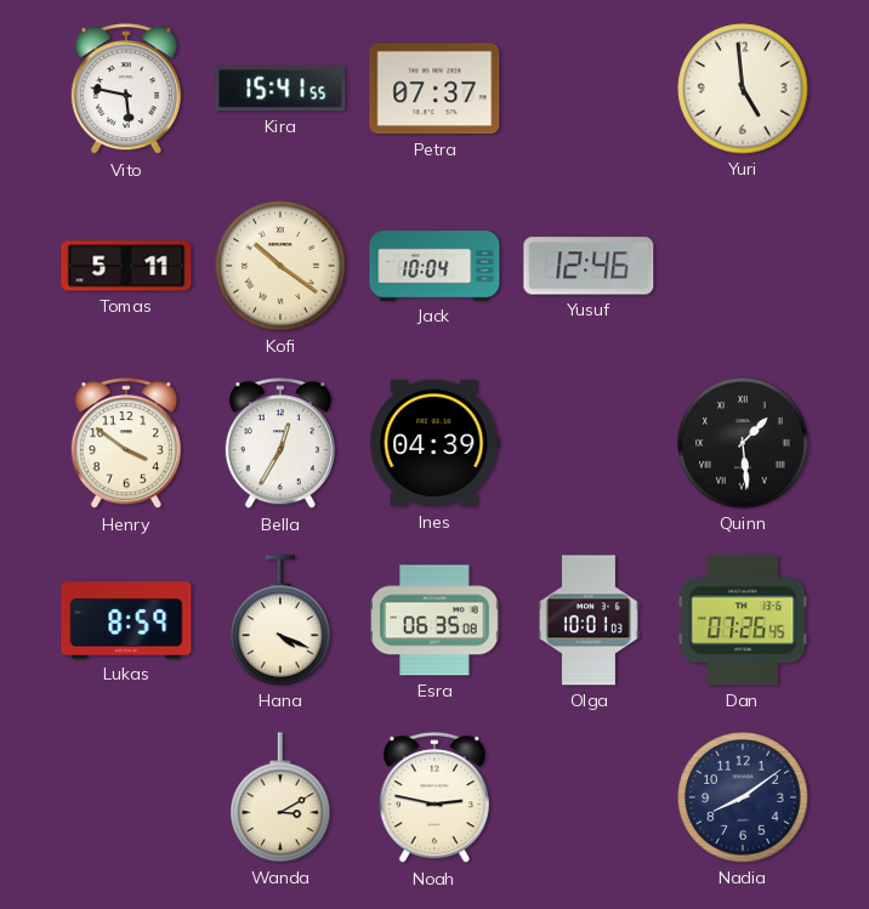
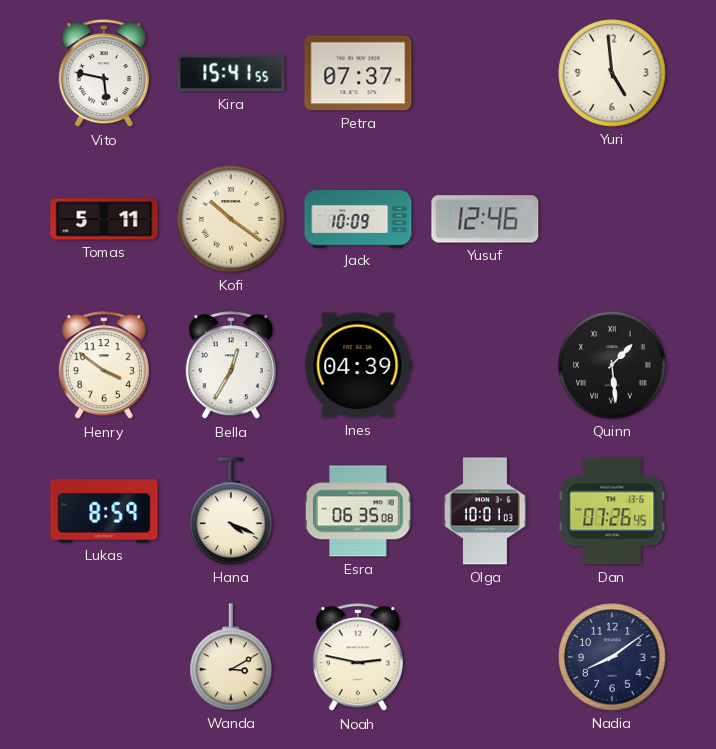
Jack: 10:04 -> 10:09
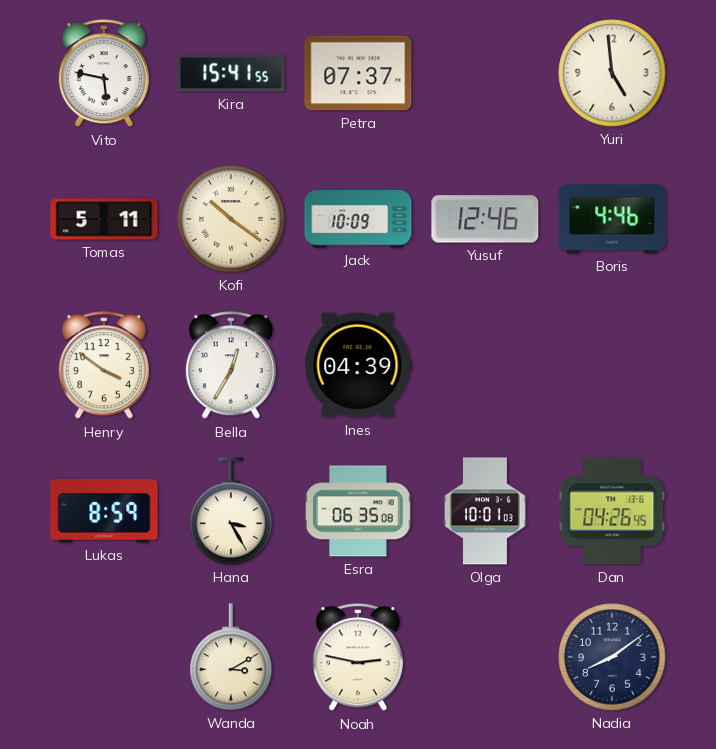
Boris: none -> 4:46
Quinn: 1:29 -> none
Hana: 4:19 -> 3:25
Dan: 07:26 -> 04:26
